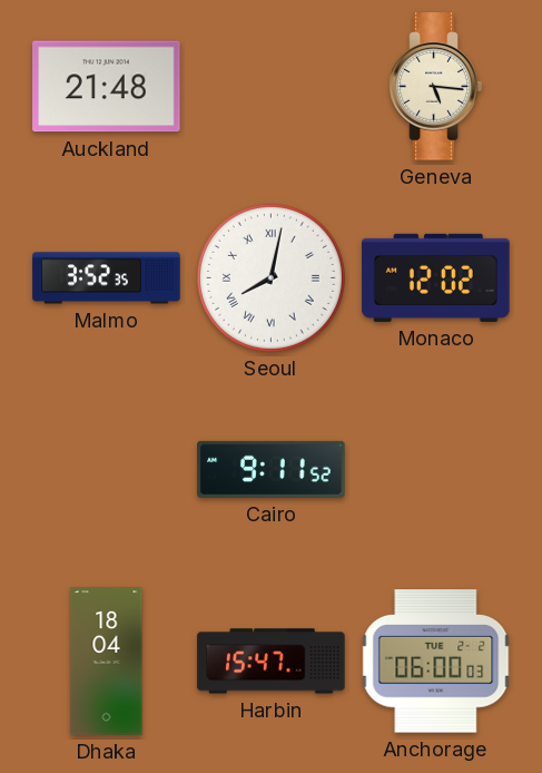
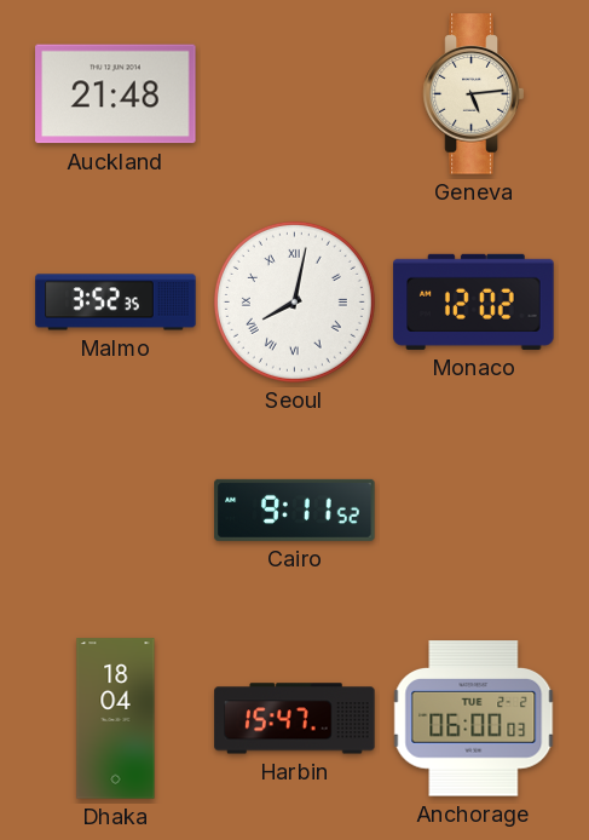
Geneva: 5:16 -> 5:14
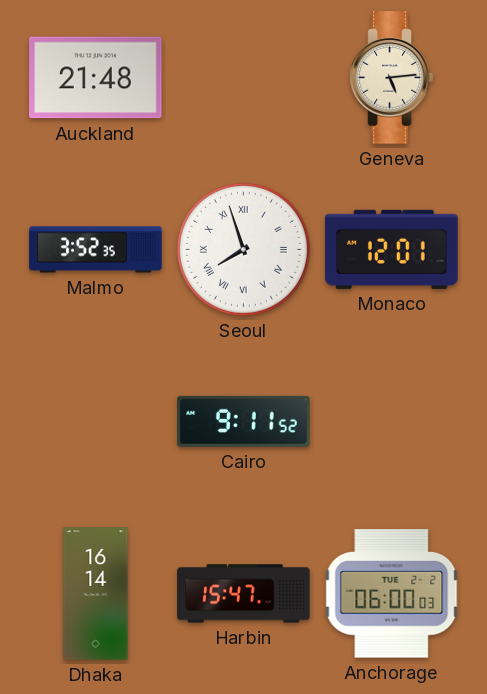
Seoul: 8:02 -> 7:57
Monaco: 12:02 -> 12:01
Dhaka: 18:04 -> 16:14
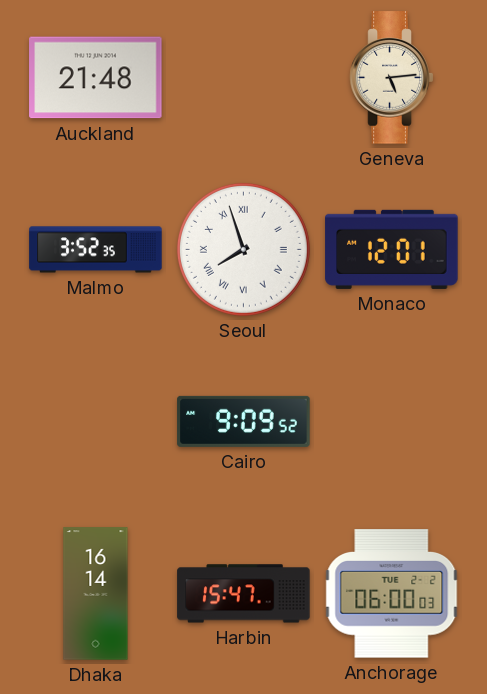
Cairo: 9:11 -> 9:09
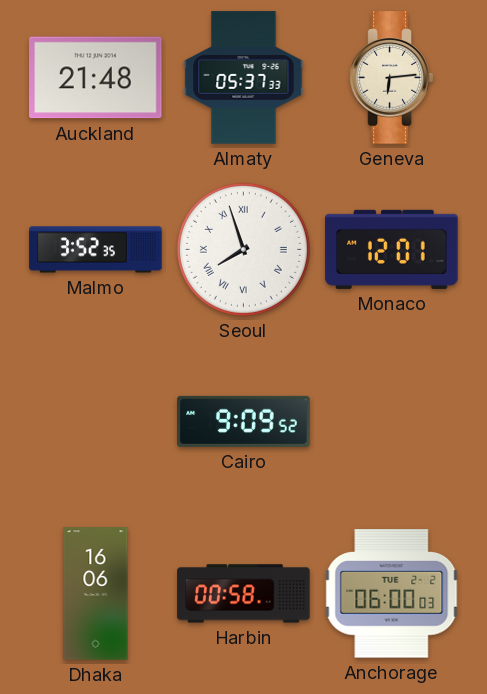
Almaty: none -> 05:37
Geneva: 5:14 -> 6:14
Dhaka: 16:14 -> 16:06
Harbin: 15:47 -> 00:58
